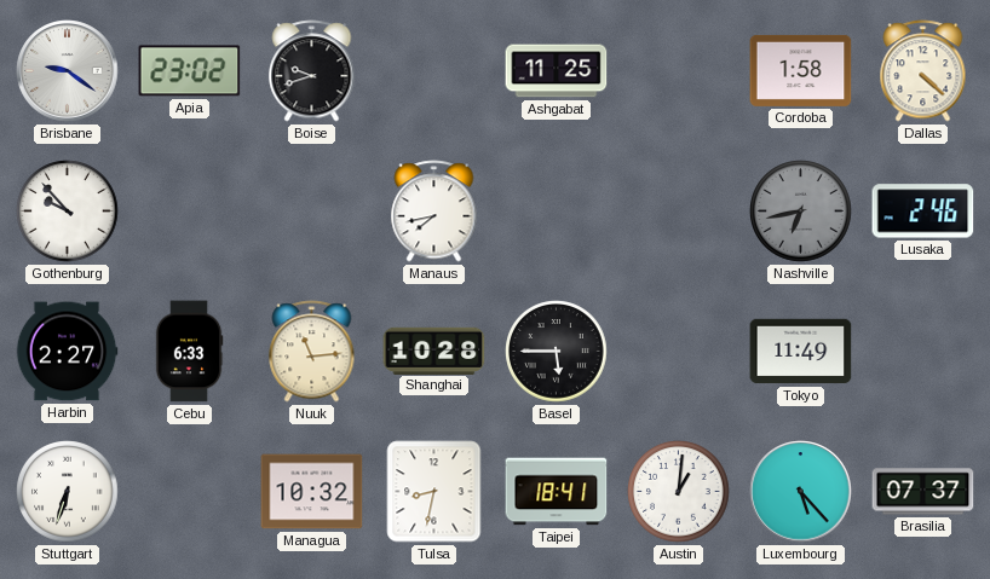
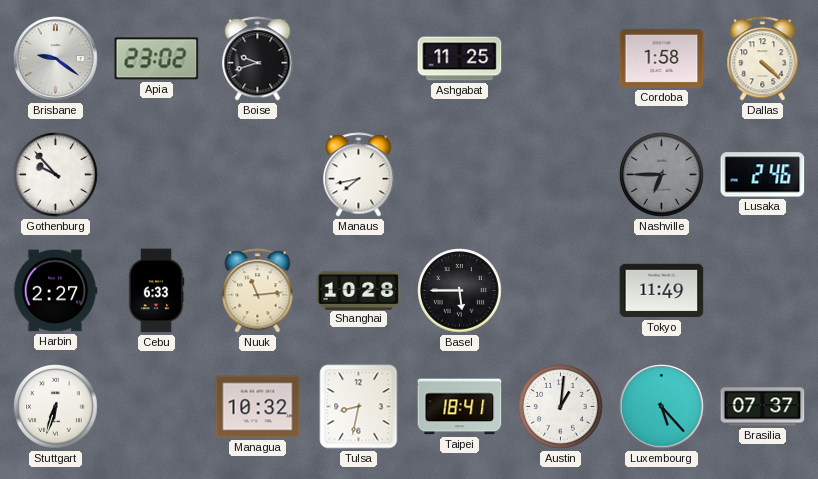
Nashville: 6:43 -> 6:45
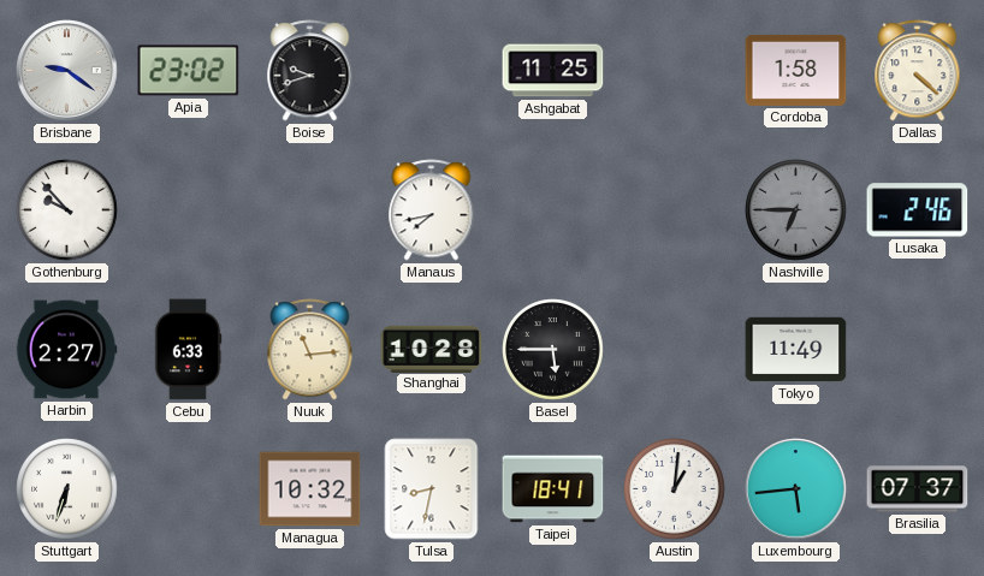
Luxembourg: 5:23 -> 5:44
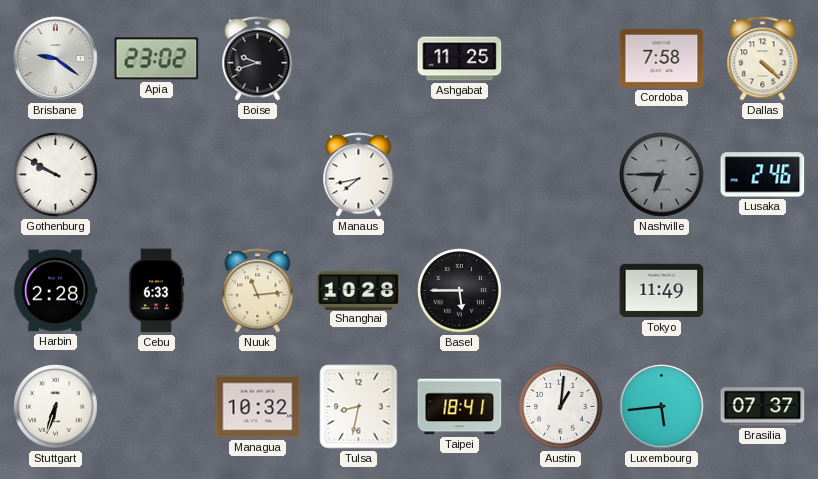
Cordoba: 1:58 -> 7:58
Gothenburg: 9:53 -> 9:50
Harbin: 2:27 -> 2:28
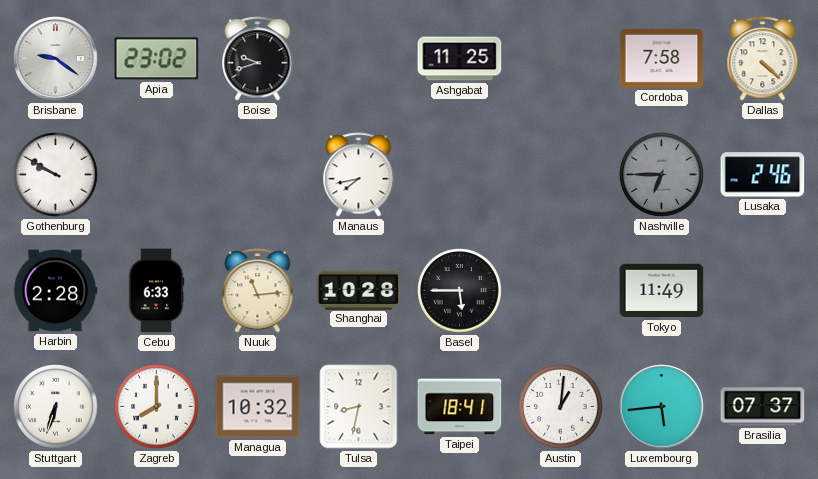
Zagreb: none -> 8:00
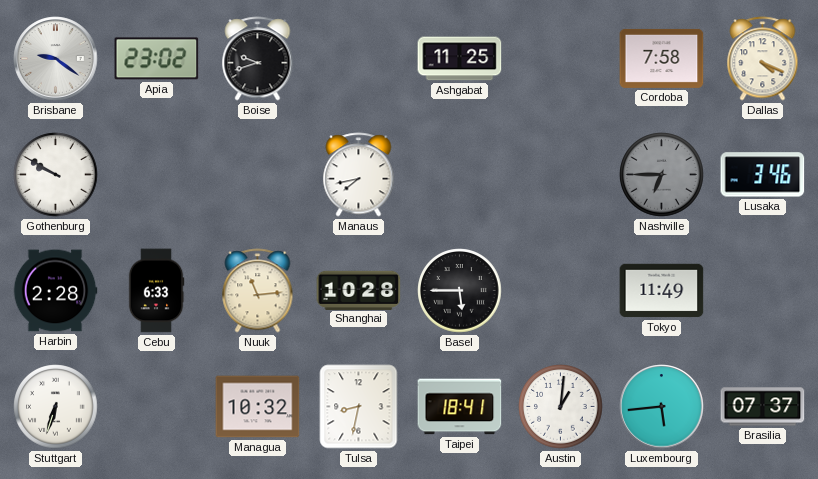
Dallas: 4:22 -> 4:19
Lusaka: 2:46 -> 3:46
Zagreb: 8:00 -> none
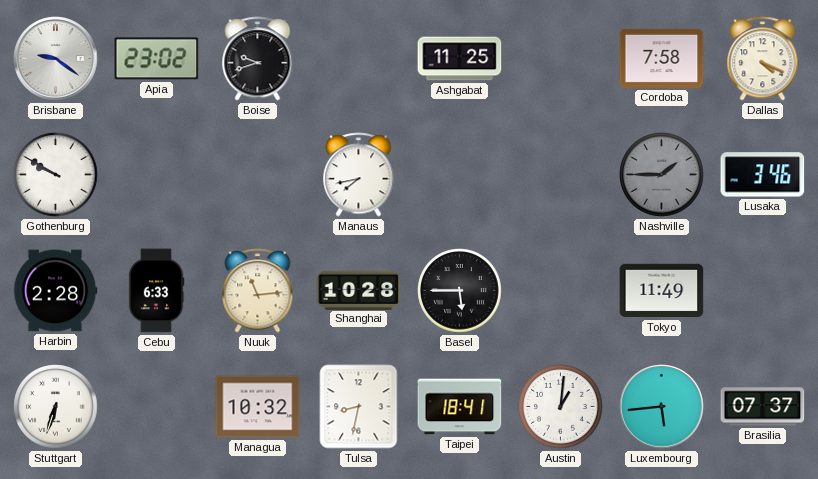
Nashville: 6:45 -> 1:45
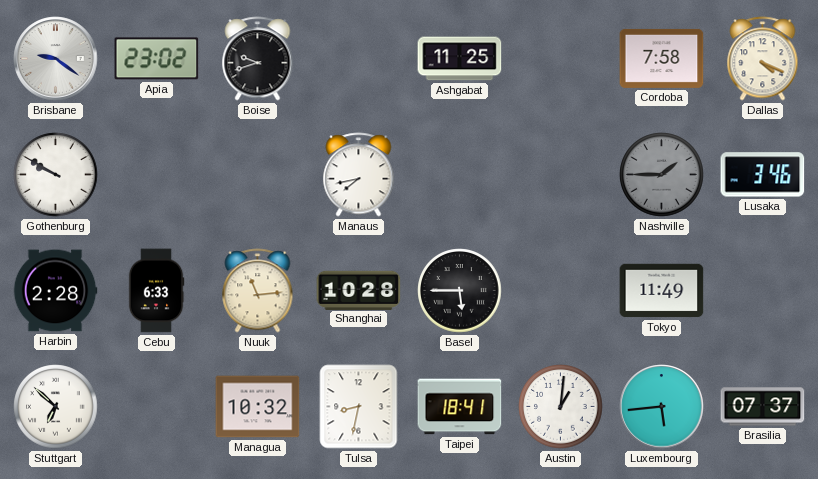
Stuttgart: 6:33 -> 6:52
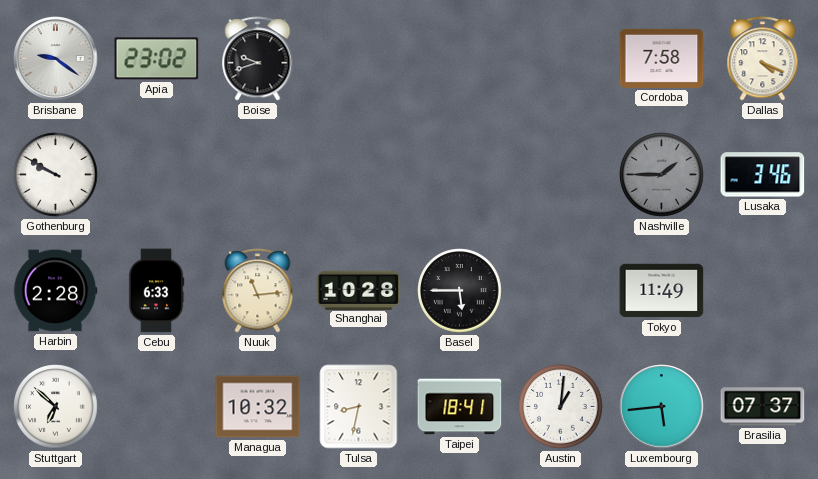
Ashgabat: 11:25 -> none
Manaus: 7:43 -> none
